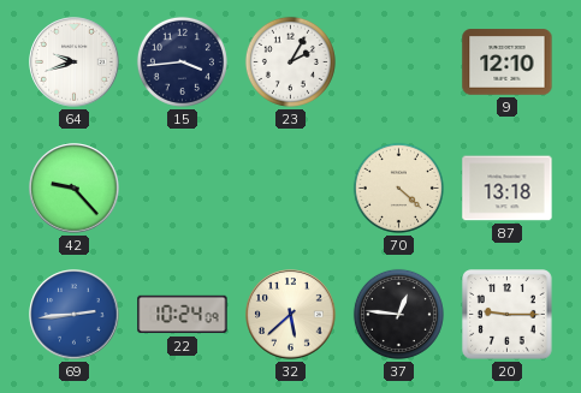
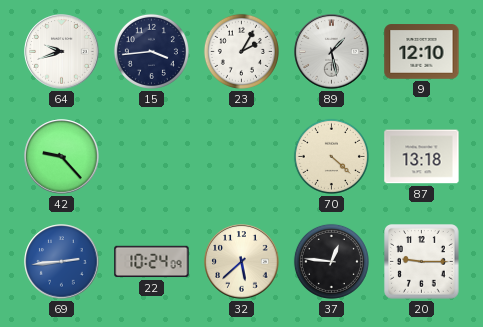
89: none -> 1:28
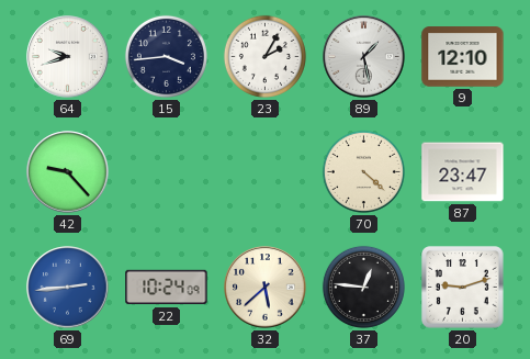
87: 13:18 -> 23:47
20: 9:15 -> 9:12
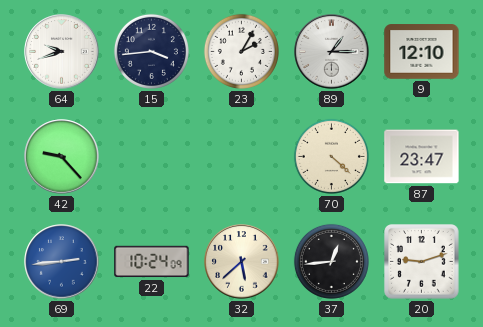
89: 1:28 -> 1:15
37: 12:46 -> 12:44
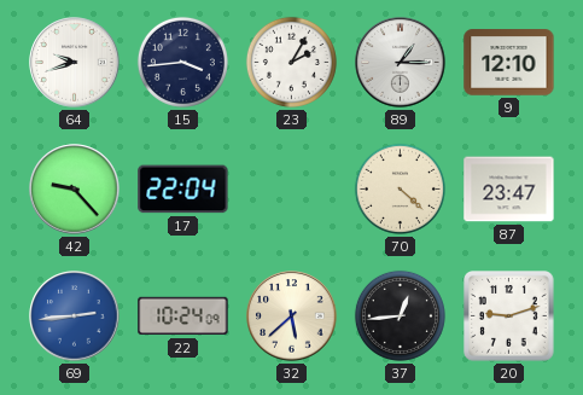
17: none -> 22:04
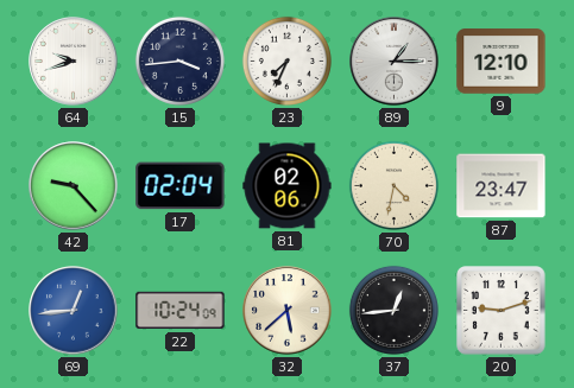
23: 2:05 -> 7:34
17: 22:04 -> 02:04
81: none -> 02:06
70: 4:22 -> 4:32
69: 2:44 -> 12:44
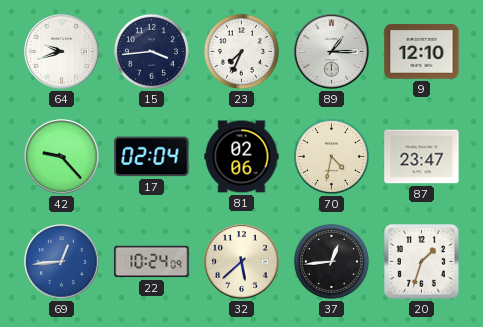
20: 9:12 -> 1:33
